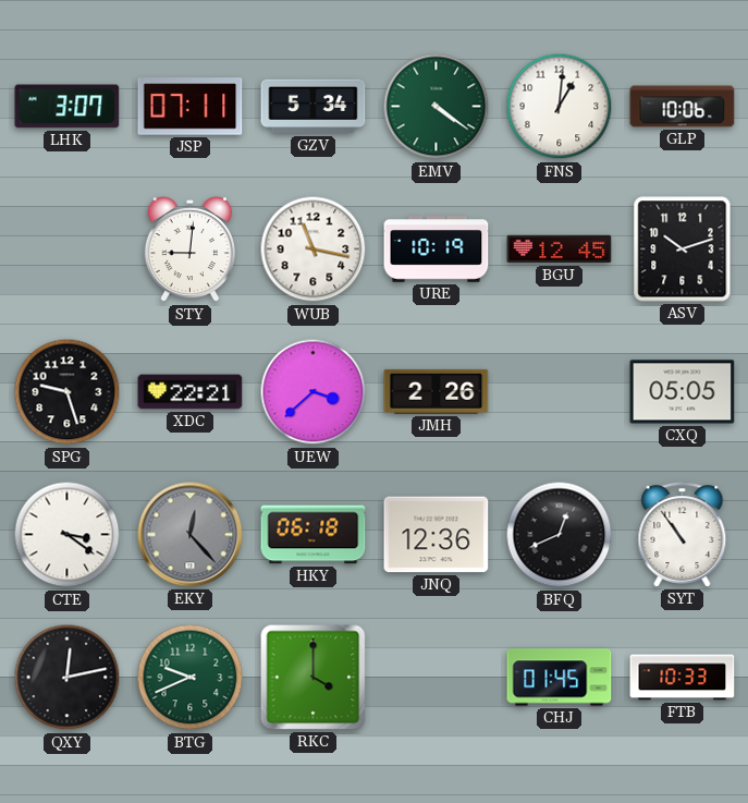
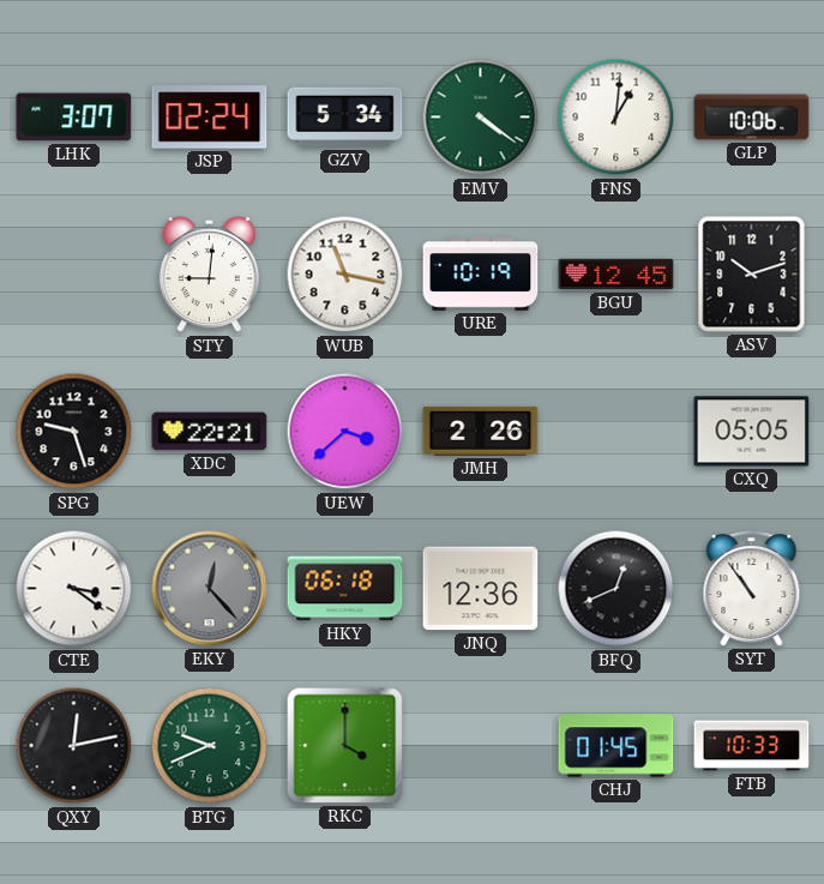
JSP: 07:11 -> 02:24
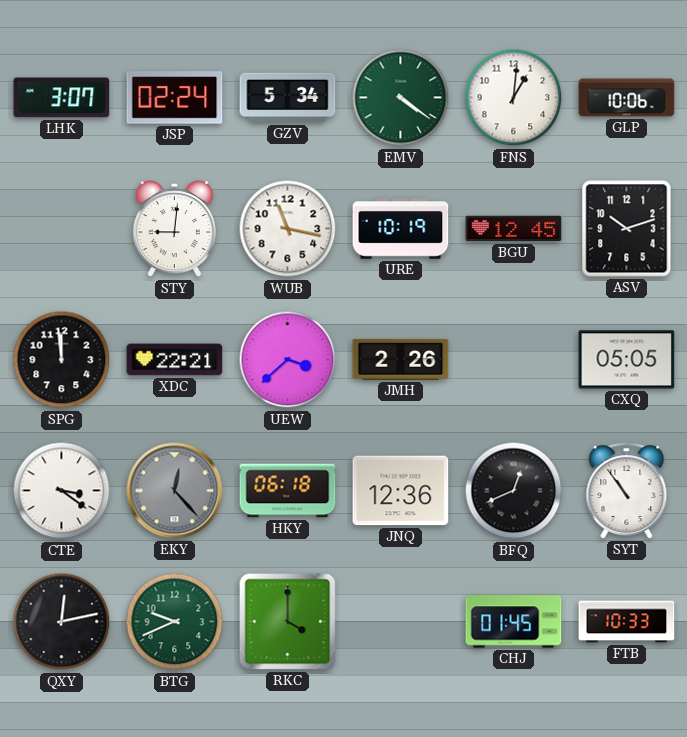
SPG: 9:27 -> 11:59
